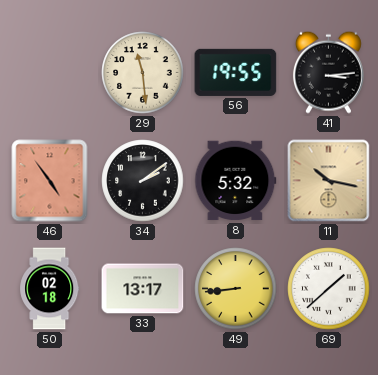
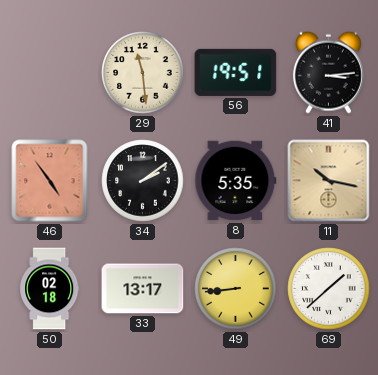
56: 19:55 -> 19:51
8: 5:32 -> 5:35
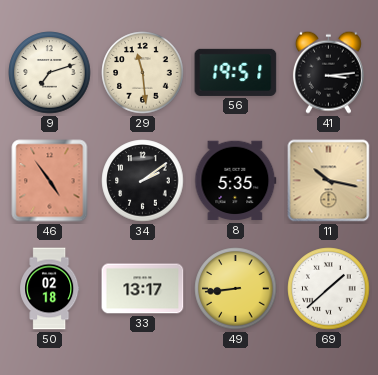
9: none -> 7:12
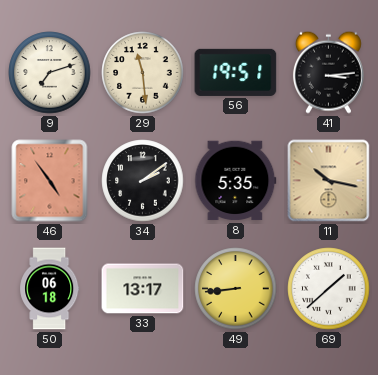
50: 02:18 -> 06:18
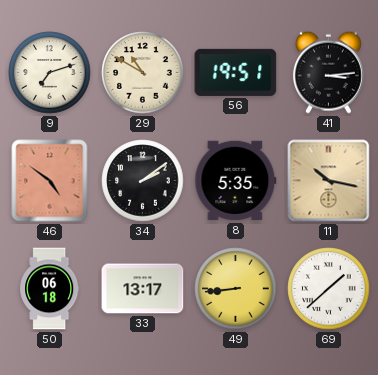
29: 11:29 -> 10:50
46: 4:54 -> 4:51
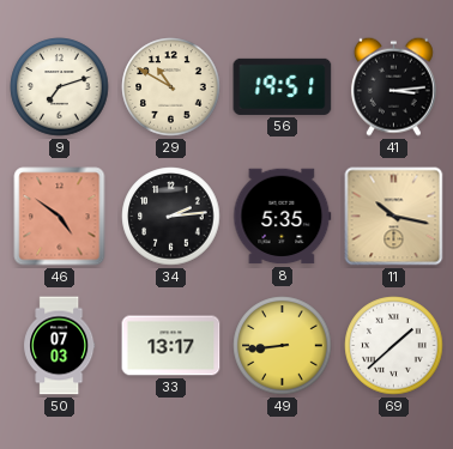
34: 2:09 -> 2:14
50: 06:18 -> 07:03
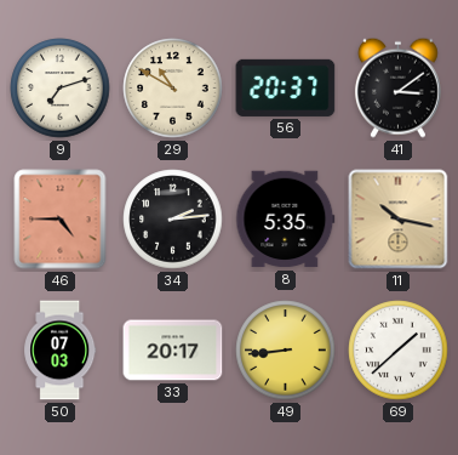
56: 19:51 -> 20:37
41: 3:14 -> 3:09
46: 4:51 -> 4:45
33: 13:17 -> 20:17
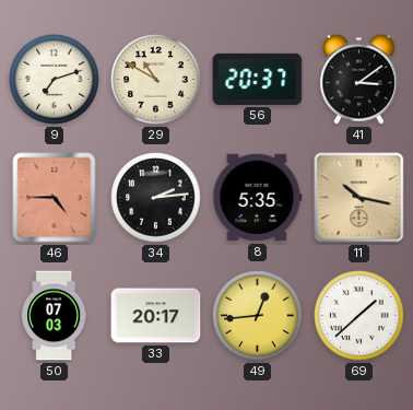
49: 8:44 -> 12:44
